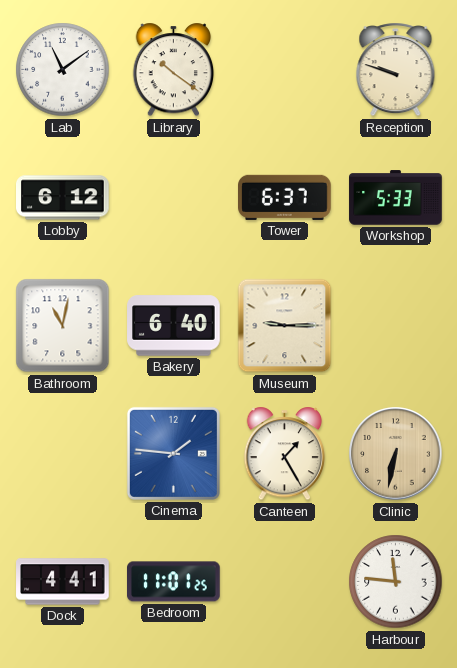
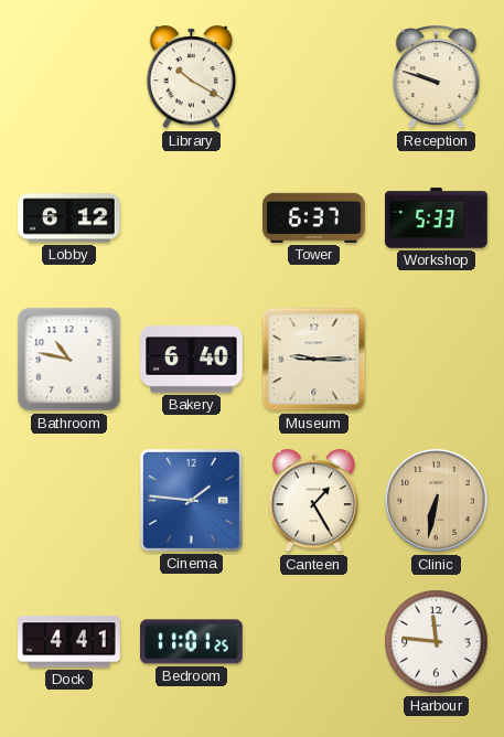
Lab: 11:09 -> none
Library: 10:21 -> 10:20
Bathroom: 11:02 -> 10:47
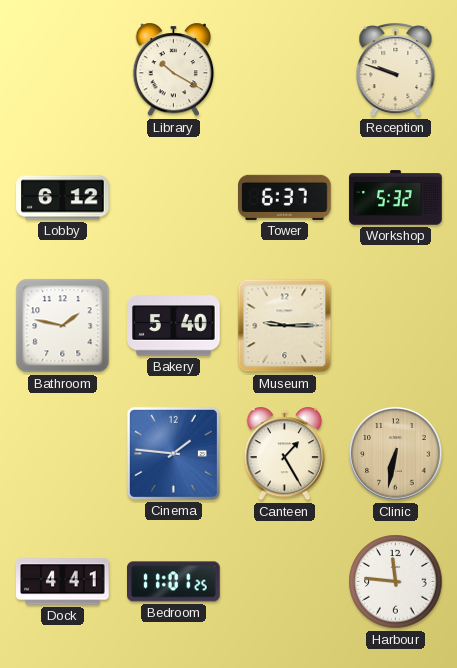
Workshop: 5:33 -> 5:32
Bathroom: 10:47 -> 1:47
Bakery: 6:40 -> 5:40
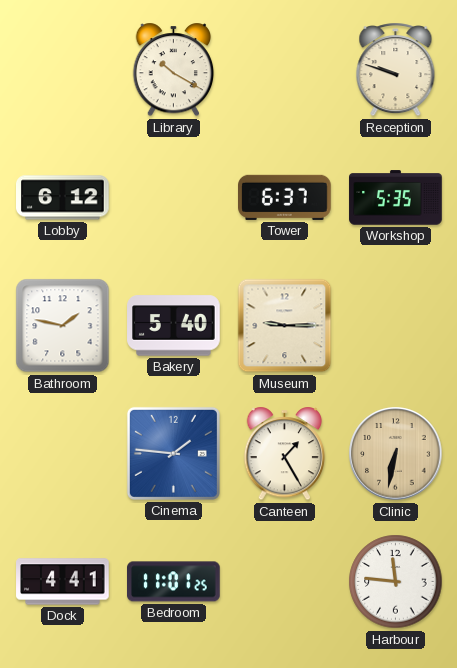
Workshop: 5:32 -> 5:35
